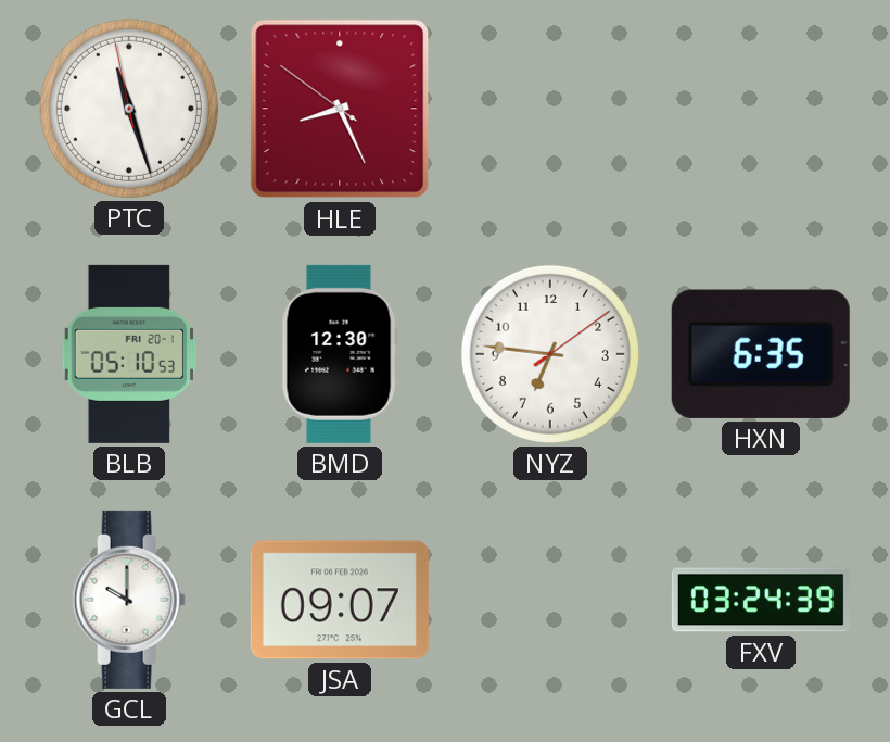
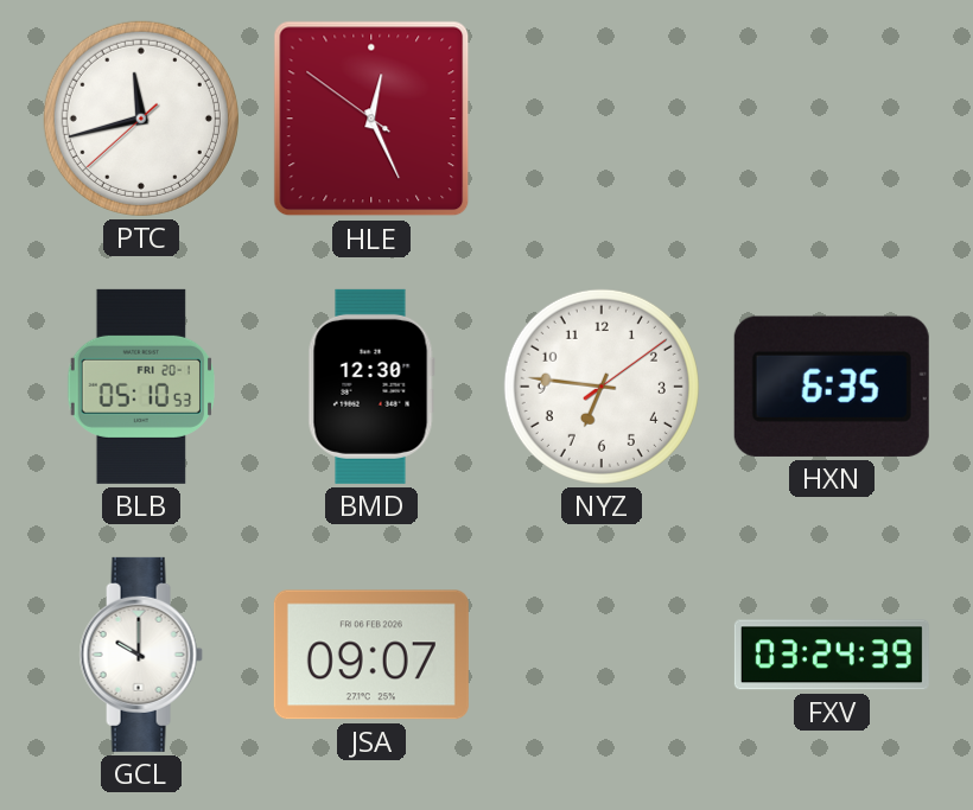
PTC: 11:26 -> 11:42
HLE: 8:25 -> 12:25
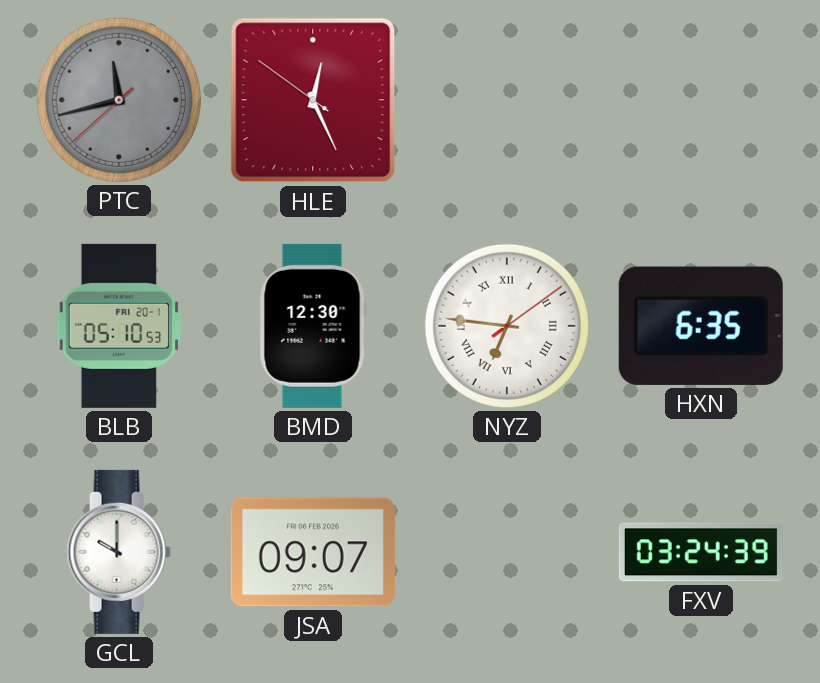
PTC dial: white -> grey
NYZ numerals: Arabic -> Roman
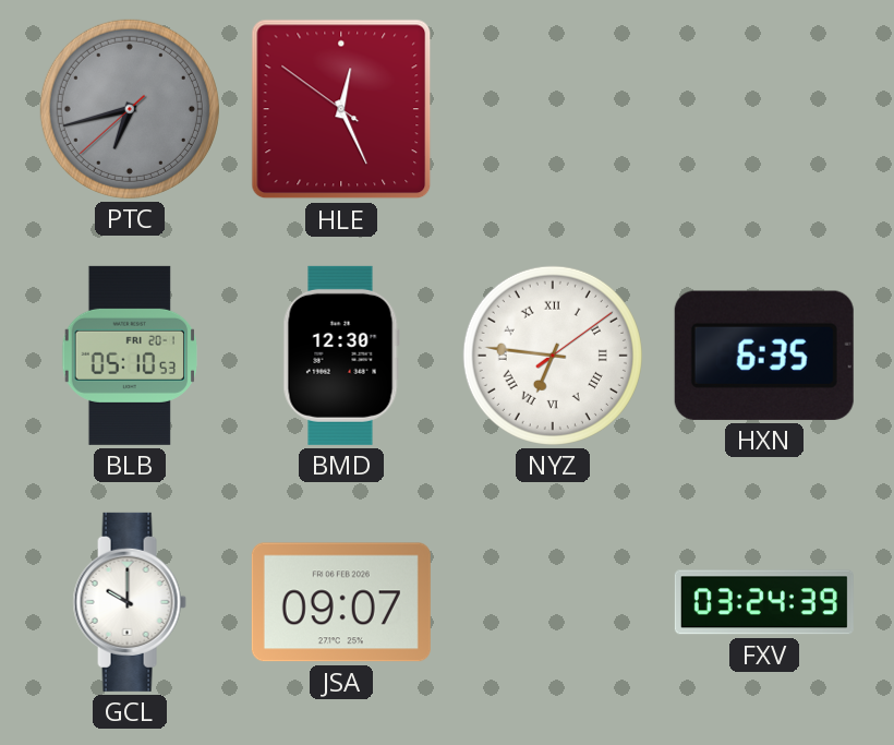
PTC: 11:42 -> 6:42
